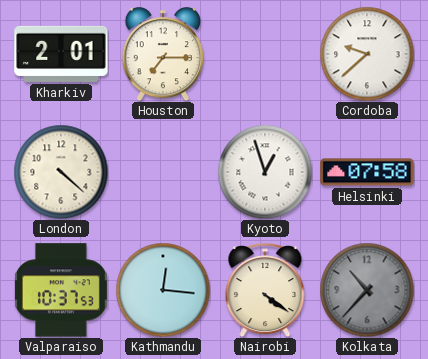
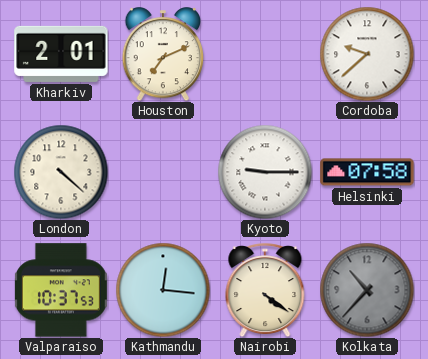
Houston: 7:15 -> 7:11
Kyoto: 12:57 -> 9:15
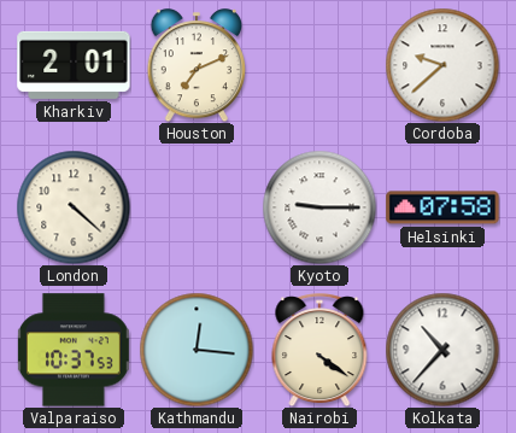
Kolkata dial: grey -> white
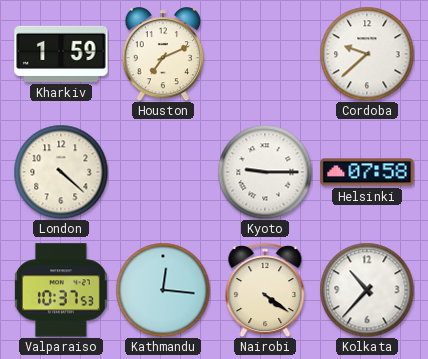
Kharkiv: 2:01 -> 1:59
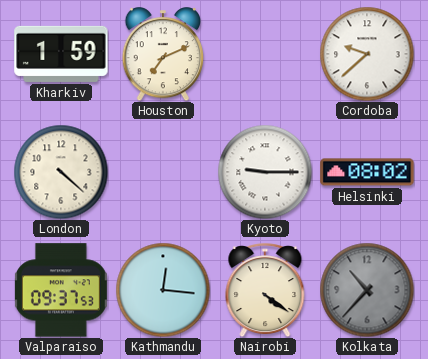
Helsinki: 07:58 -> 08:02
Valparaiso: 10:37 -> 09:37
Kolkata dial: white -> grey
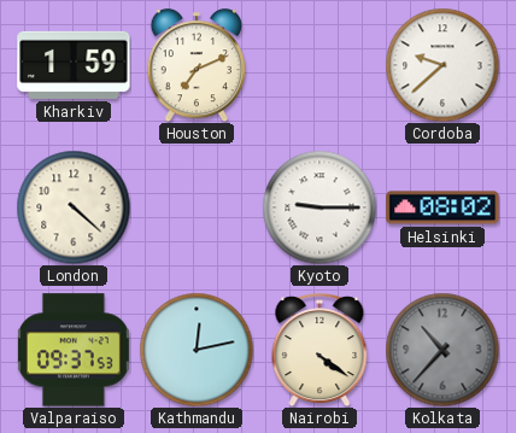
Kathmandu: 12:16 -> 12:13
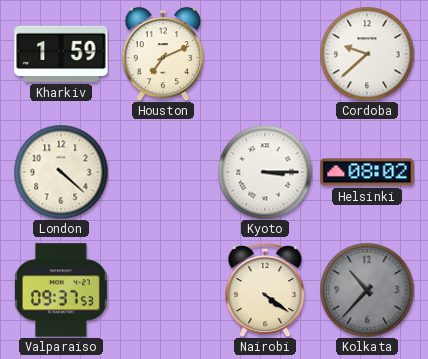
Kyoto: 9:15 -> 3:15
Kathmandu: 12:13 -> none
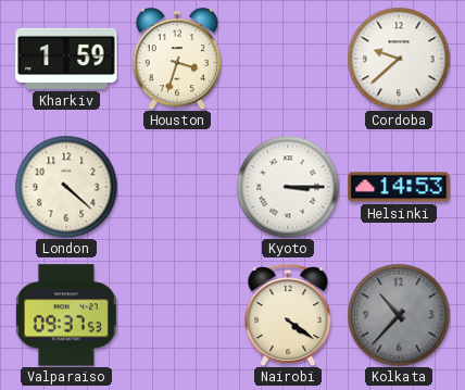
Houston: 7:11 -> 3:33
Helsinki: 08:02 -> 14:53
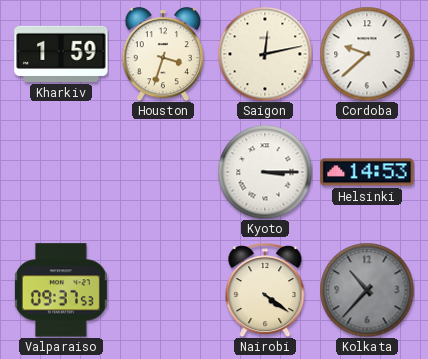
Saigon: none -> 12:13
London: 4:22 -> none
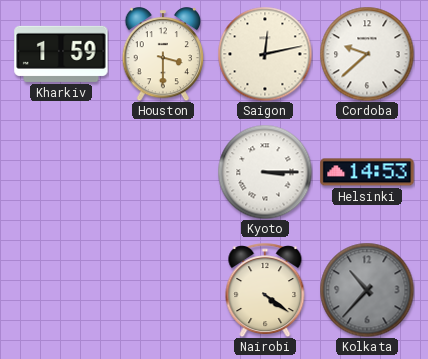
Houston: 3:33 -> 3:30
Valparaiso: 09:37 -> none
